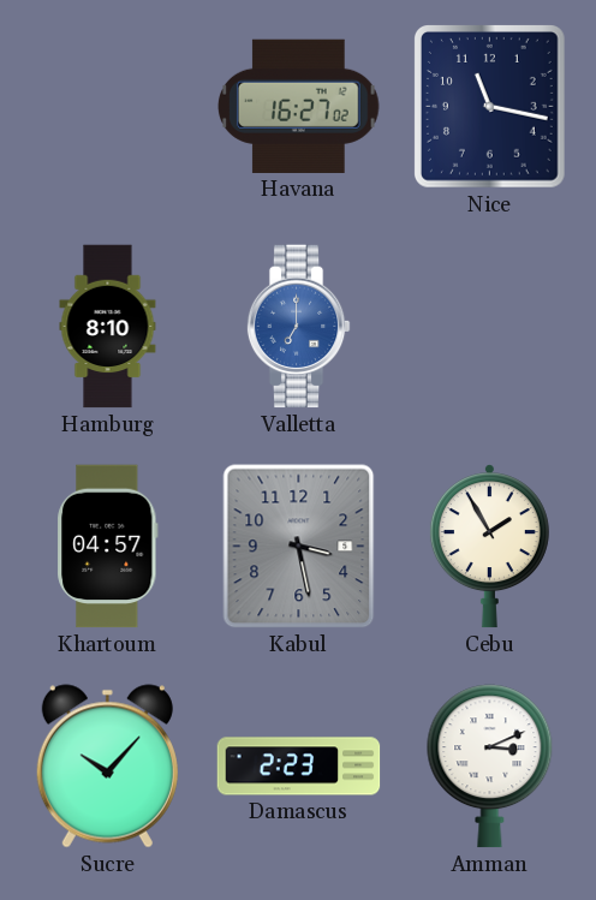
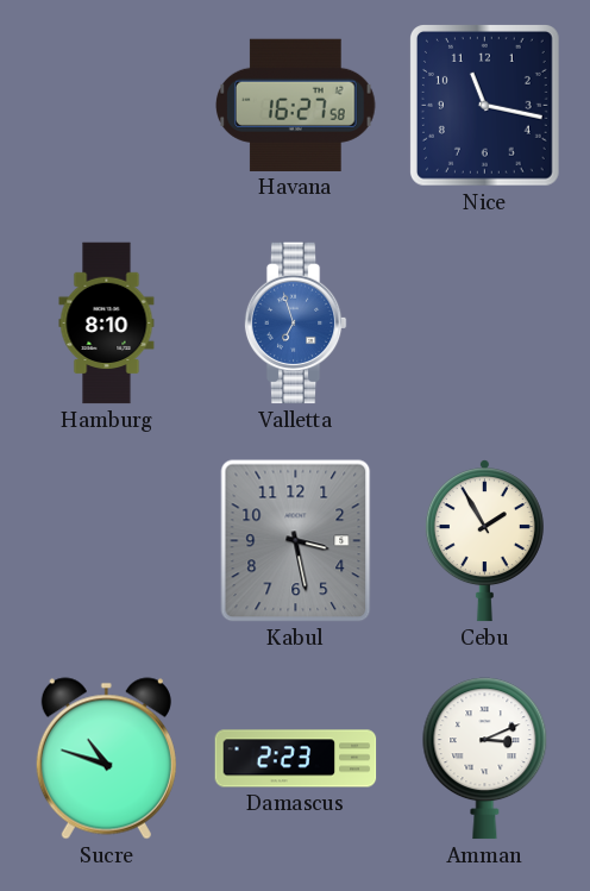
Havana: 16:27:02 -> 16:27:58
Valletta: 7:00 -> 6:57
Khartoum: 04:57 -> none
Sucre: 10:07 -> 10:48
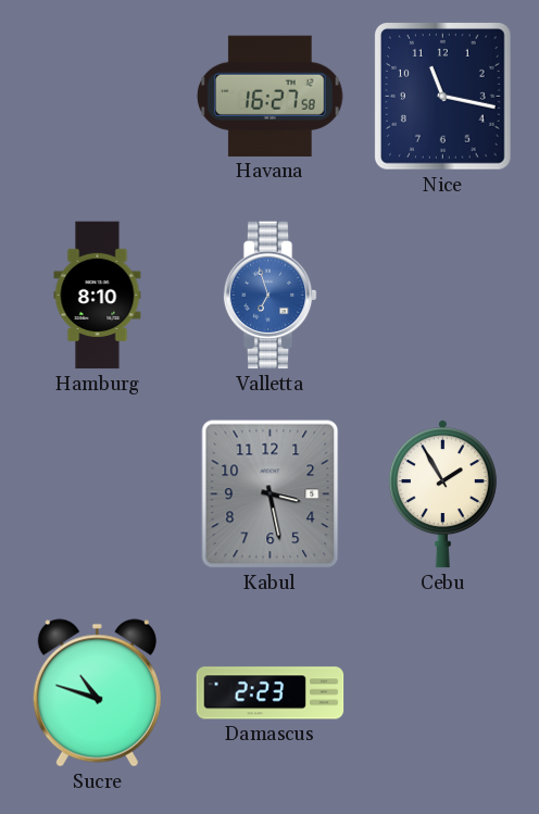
Amman: 3:11 -> none
